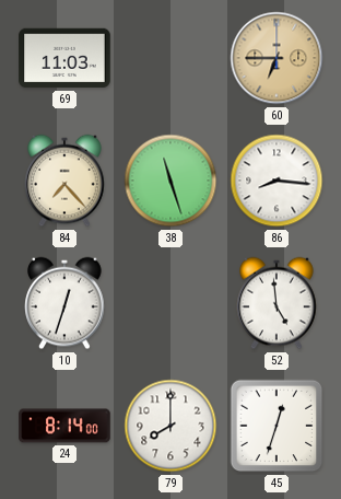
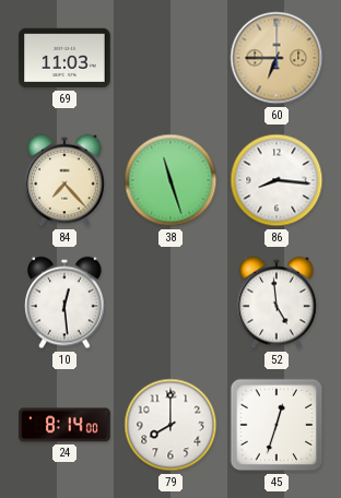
10: 12:33 -> 12:29
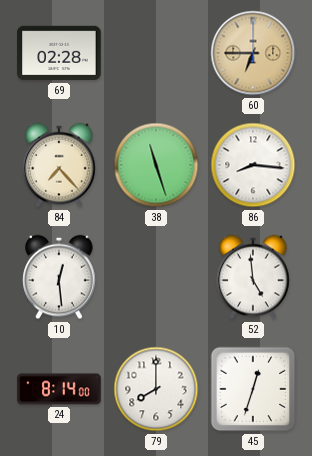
69: 11:03 -> 02:28
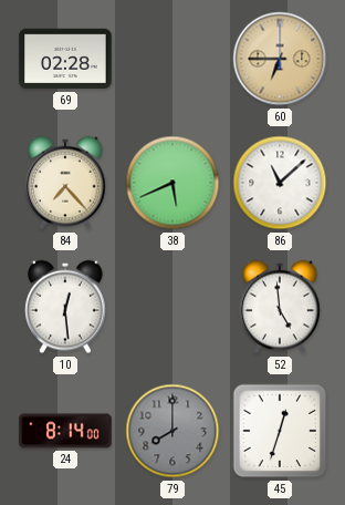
38: 11:27 -> 5:41
86: 8:16 -> 11:08
79 dial: white -> grey
